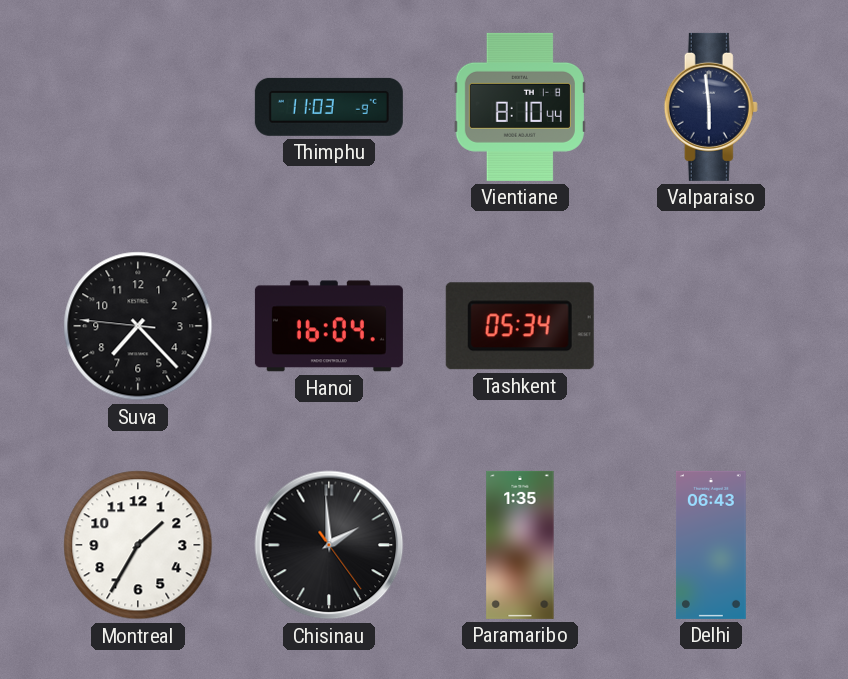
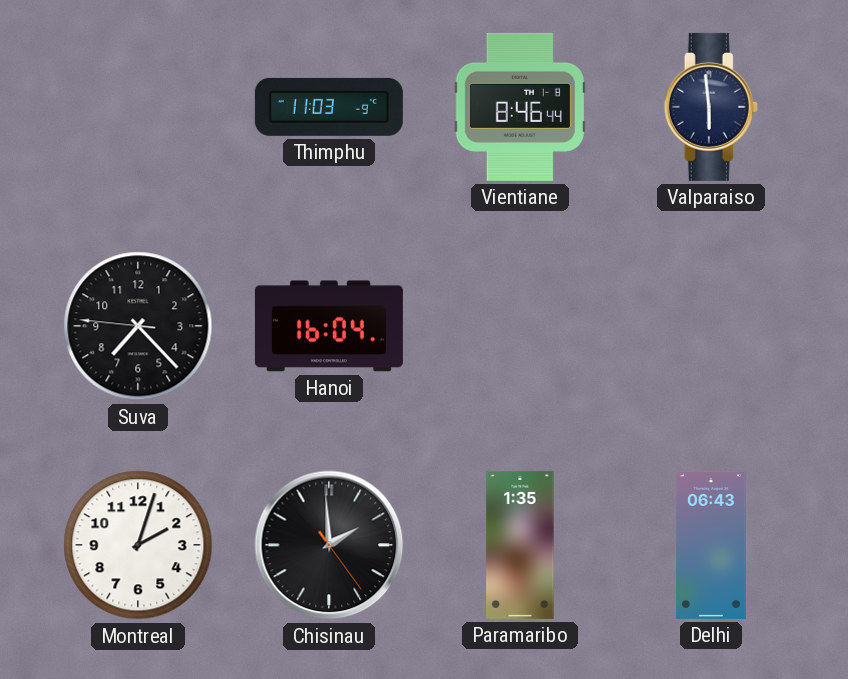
Vientiane: 8:10 -> 8:46
Tashkent: 05:34 -> none
Montreal: 1:35 -> 2:03
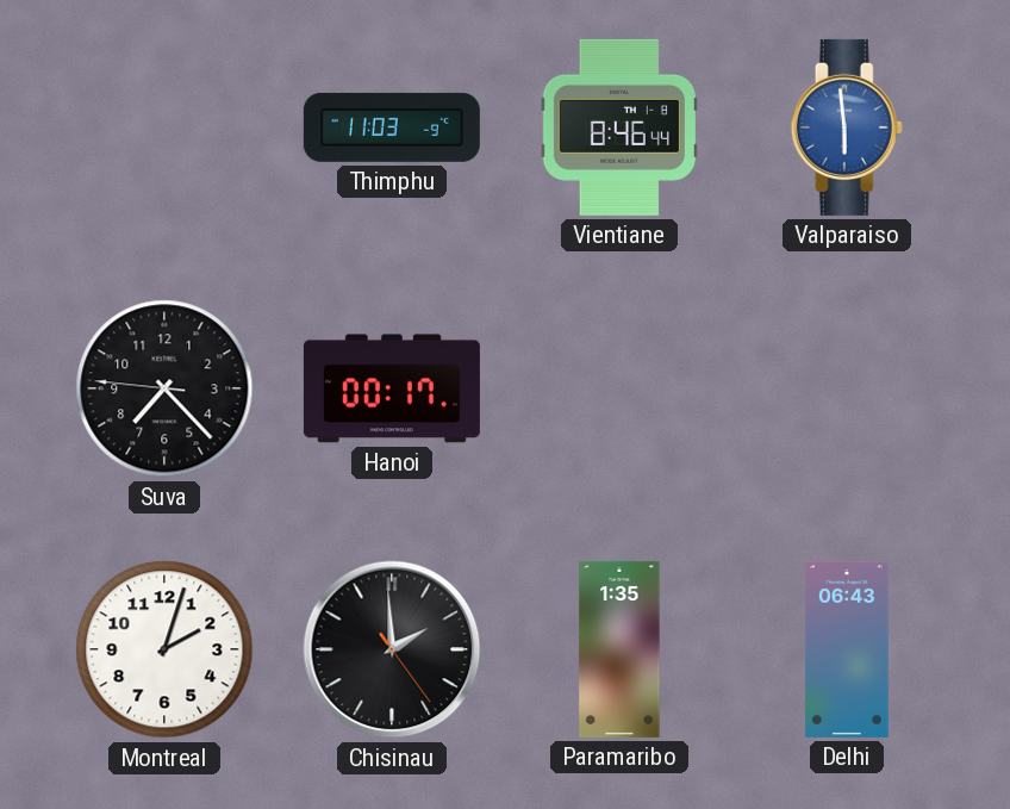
Valparaiso dial: navy -> blue
Hanoi: 16:04 -> 00:17
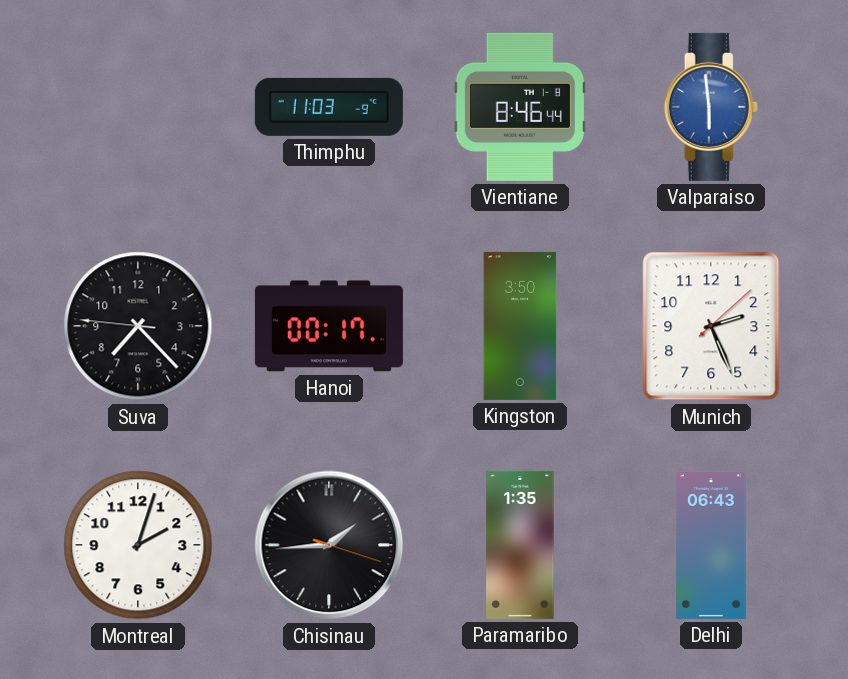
Kingston: none -> 3:50
Munich: none -> 2:26
Chisinau: 1:59 -> 1:44
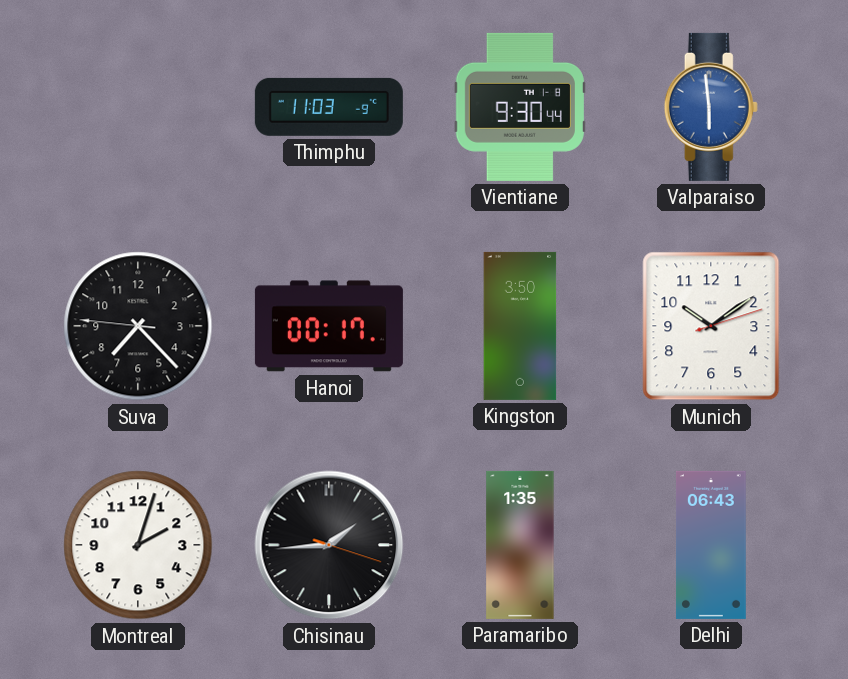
Vientiane: 8:46 -> 9:30
Munich: 2:26 -> 10:09
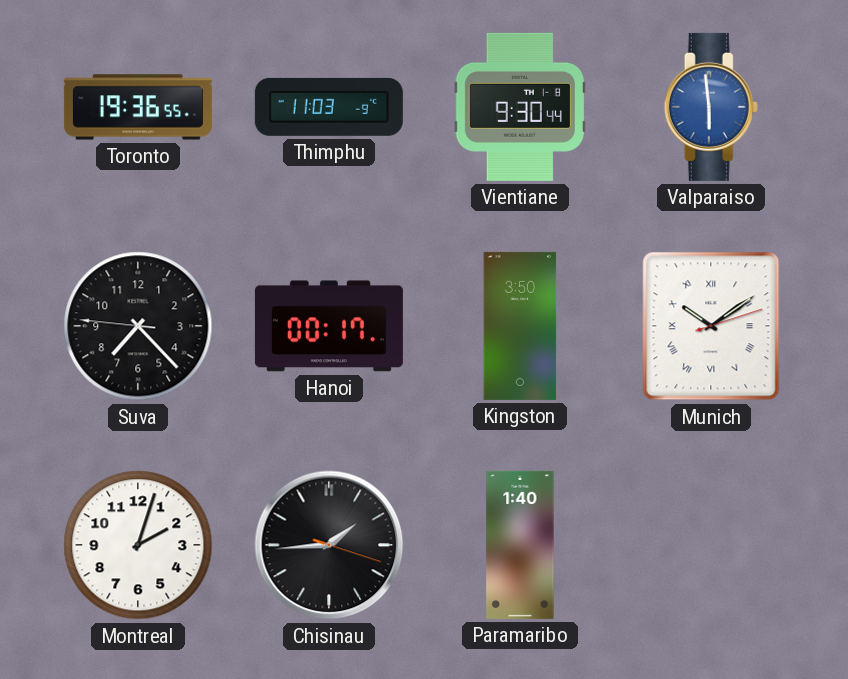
Toronto: none -> 19:36
Munich numerals: Arabic -> Roman
Paramaribo: 1:35 -> 1:40
Delhi: 06:43 -> none
